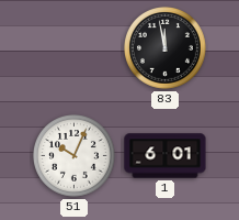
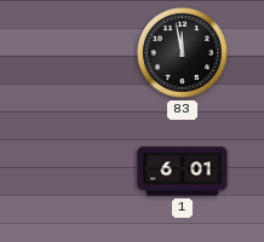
51: 10:04 -> none
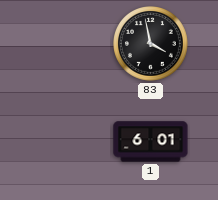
83: 11:58 -> 3:58
